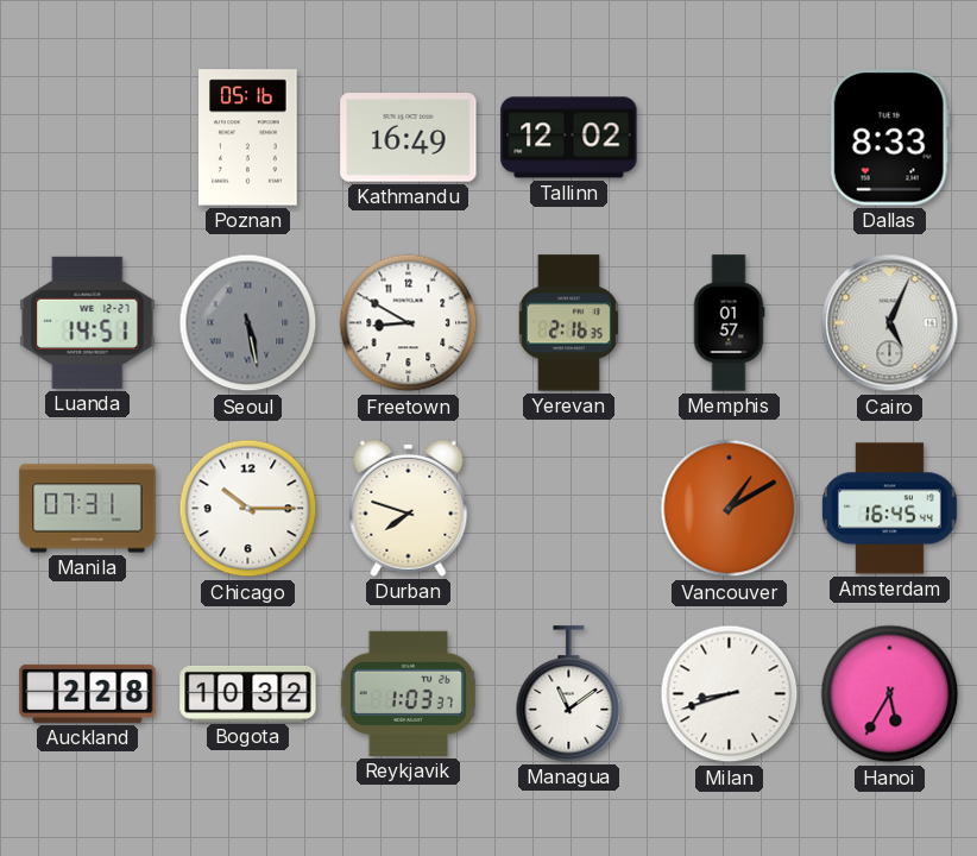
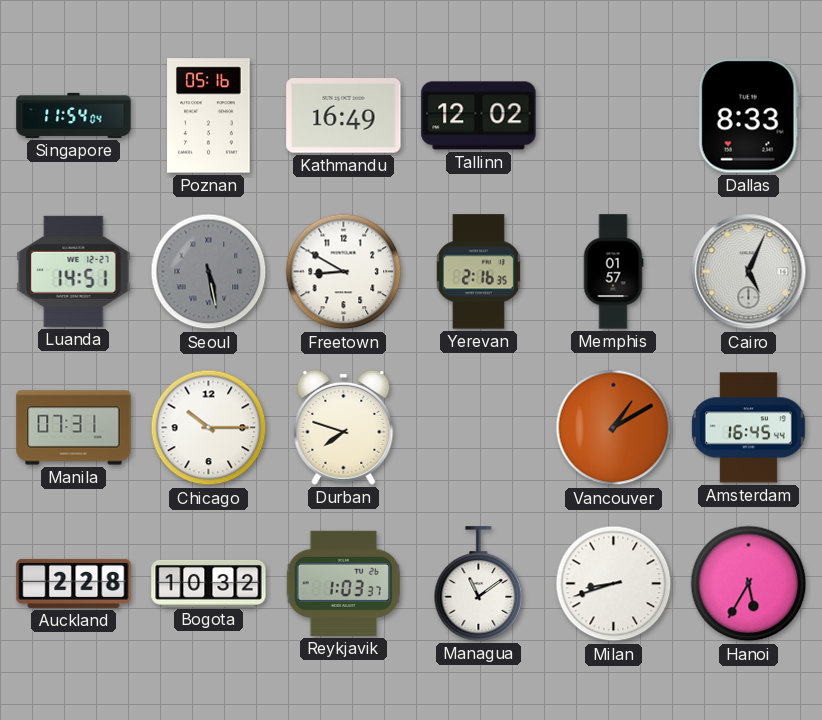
Singapore: none -> 11:54
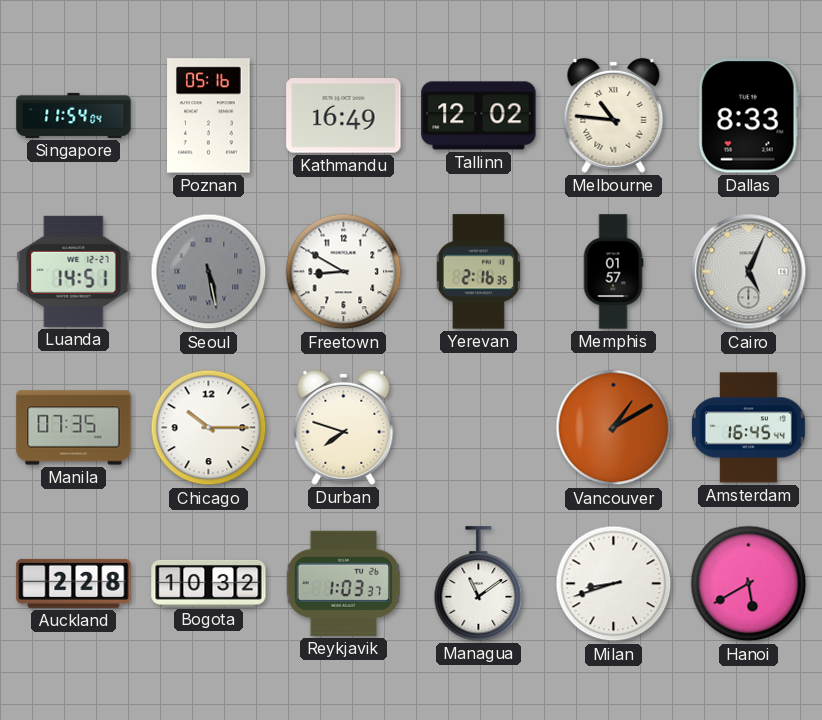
Melbourne: none -> 10:46
Manila: 07:31 -> 07:35
Hanoi: 5:35 -> 5:40
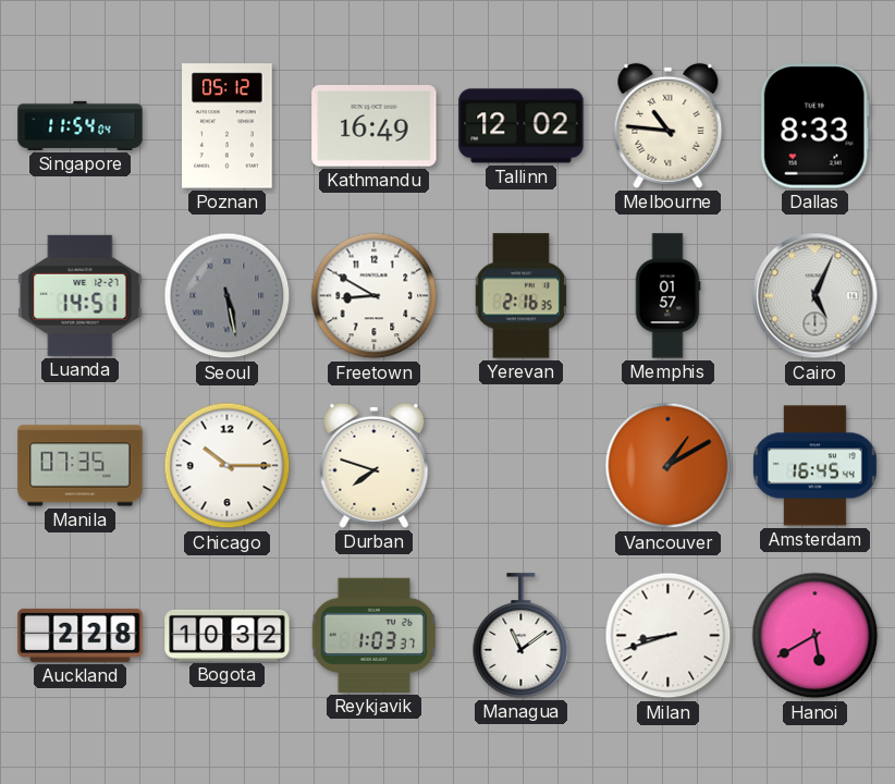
Poznan: 05:16 -> 05:12
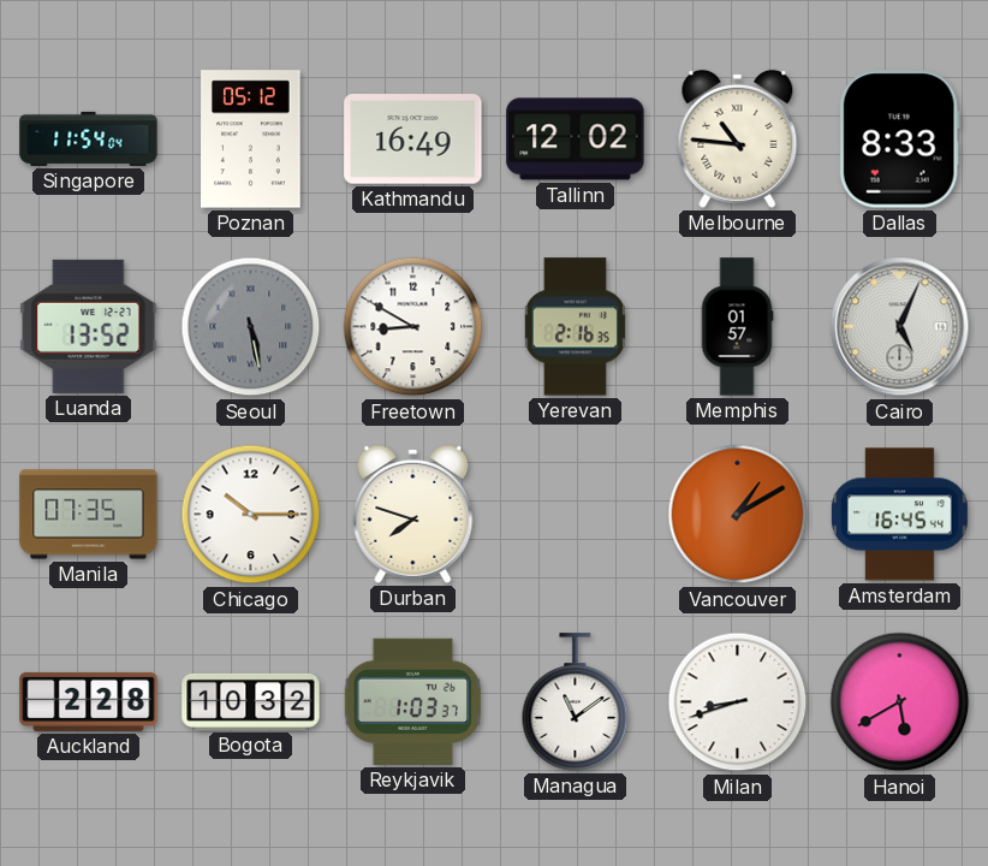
Luanda: 14:51 -> 13:52
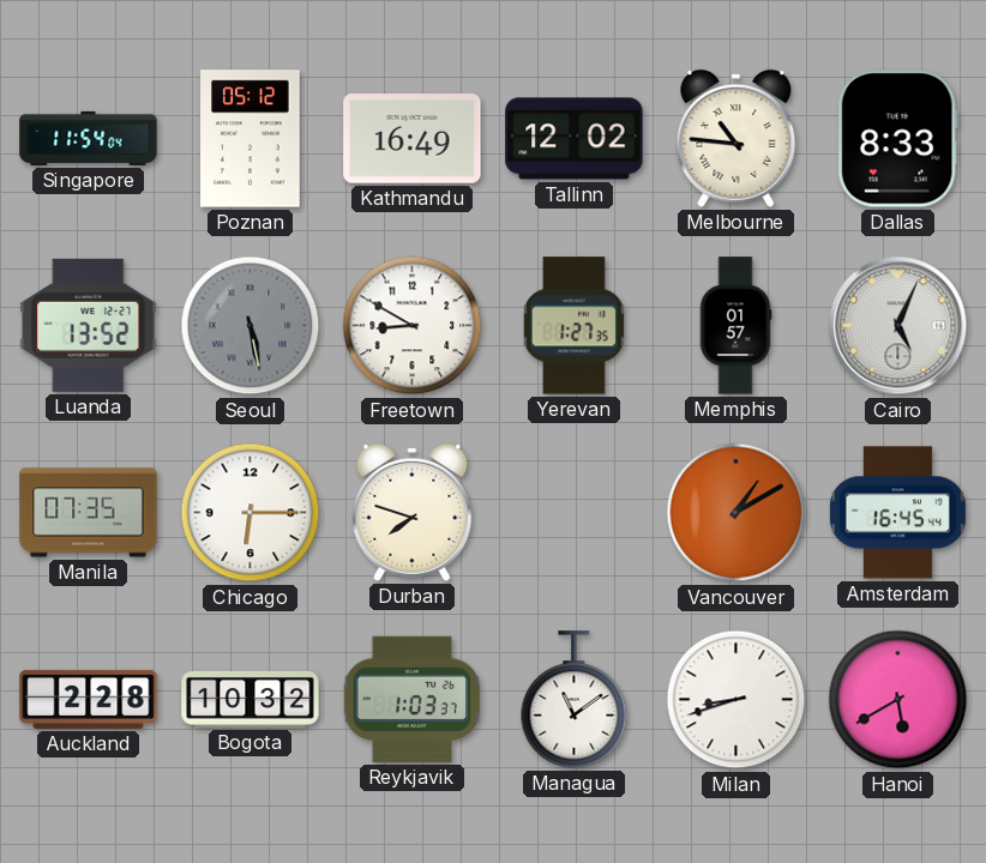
Yerevan: 2:16 -> 1:27
Chicago: 10:15 -> 6:15
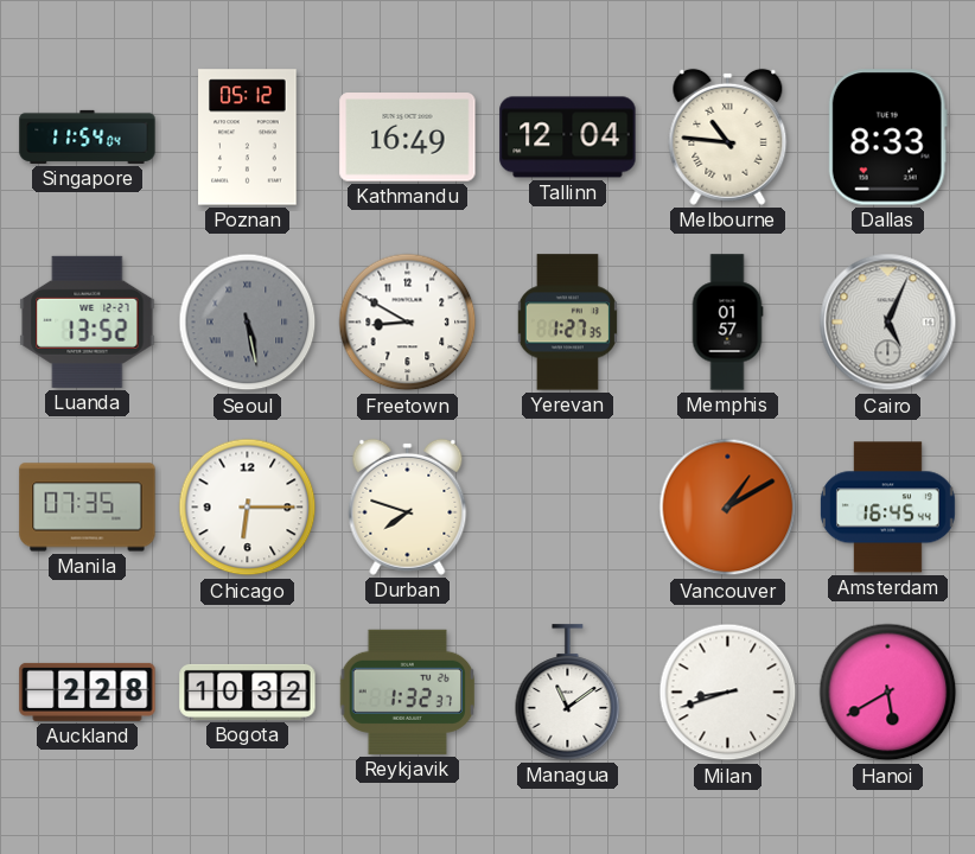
Tallinn: 12:02 -> 12:04
Reykjavik: 1:03 -> 1:32
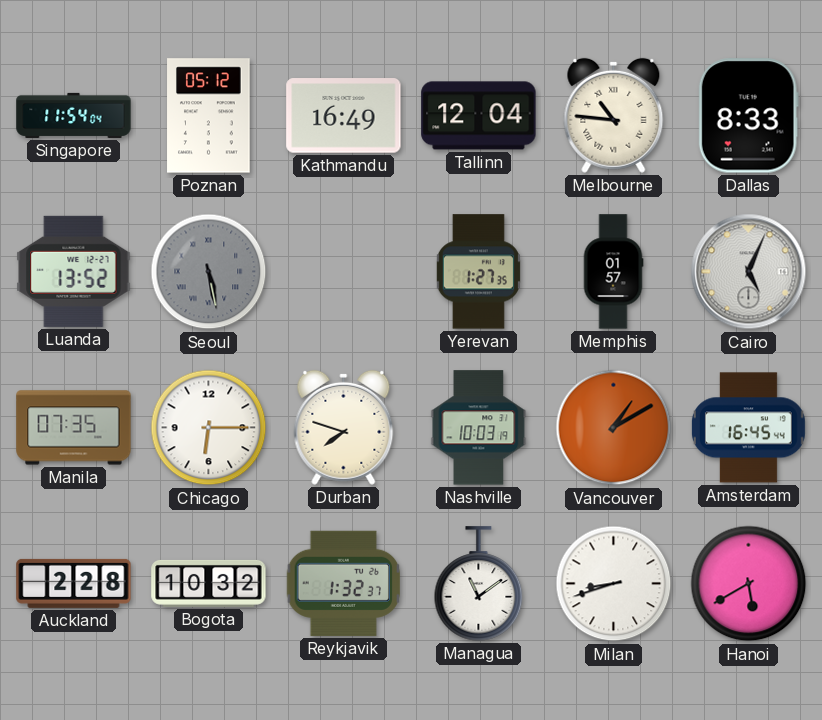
Freetown: 8:50 -> none
Nashville: none -> 10:03
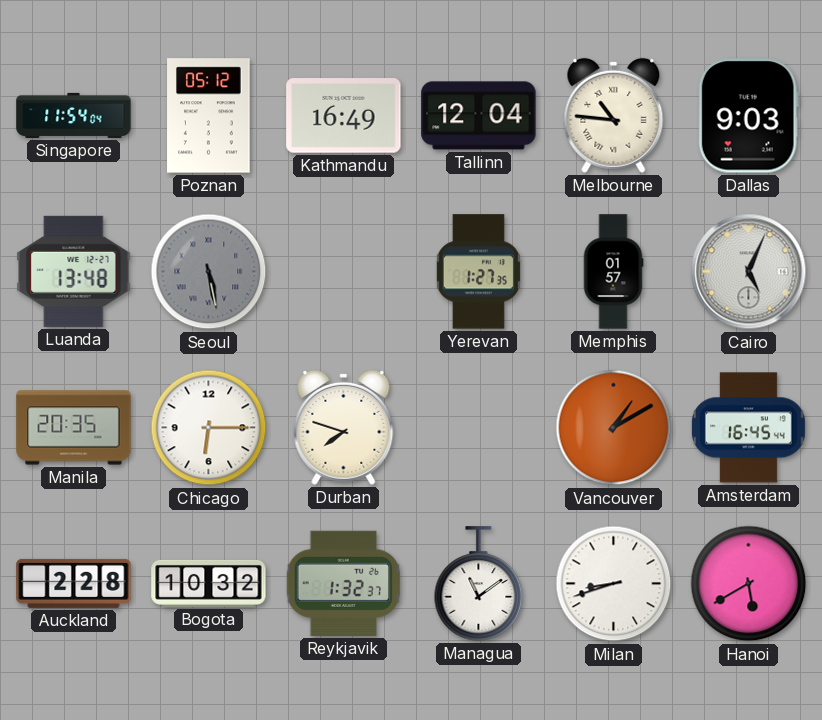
Dallas: 8:33 -> 9:03
Luanda: 13:52 -> 13:48
Manila: 07:35 -> 20:35
Nashville: 10:03 -> none
